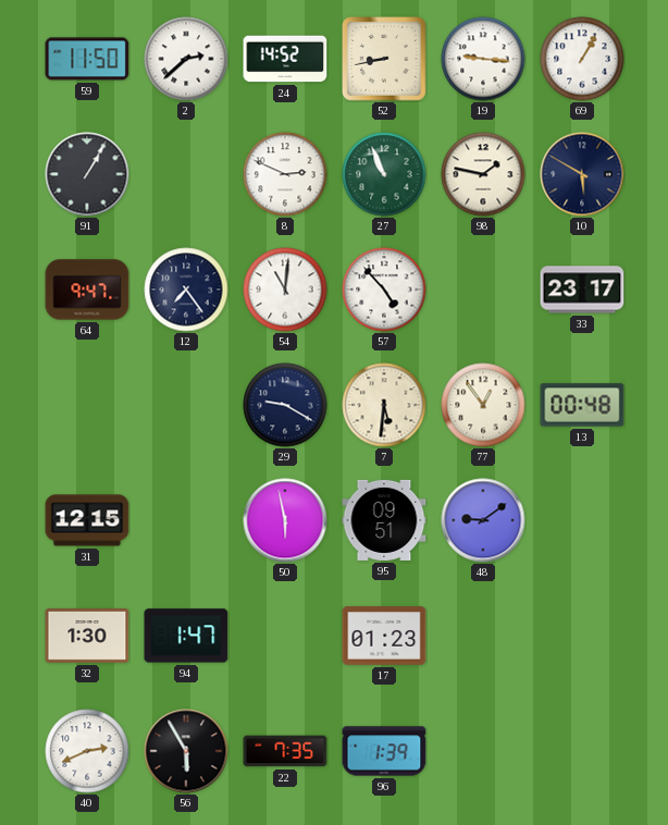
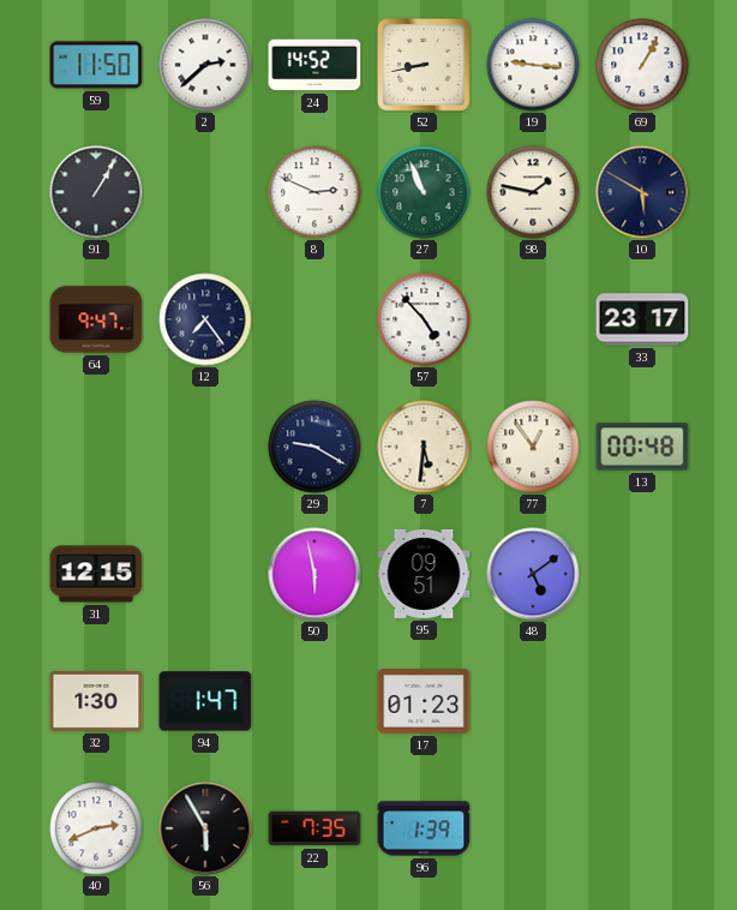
54: 11:01 -> none
48: 9:09 -> 5:09
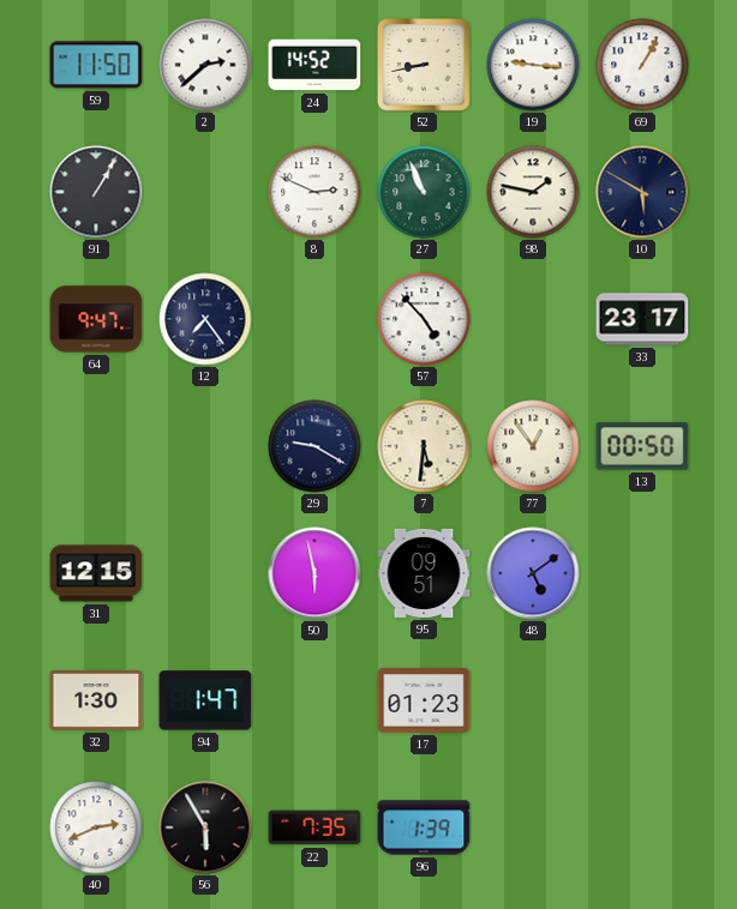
13: 00:48 -> 00:50
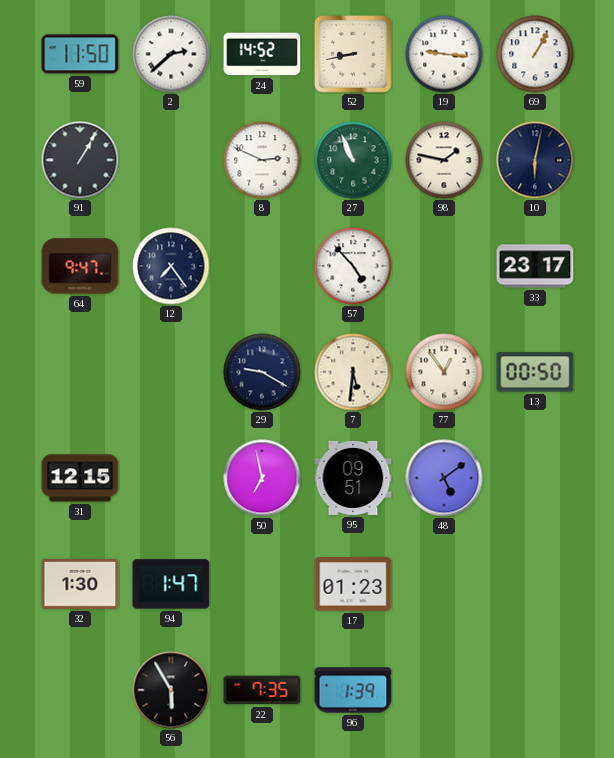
10: 5:50 -> 6:02
50: 5:58 -> 6:58
40: 2:41 -> none
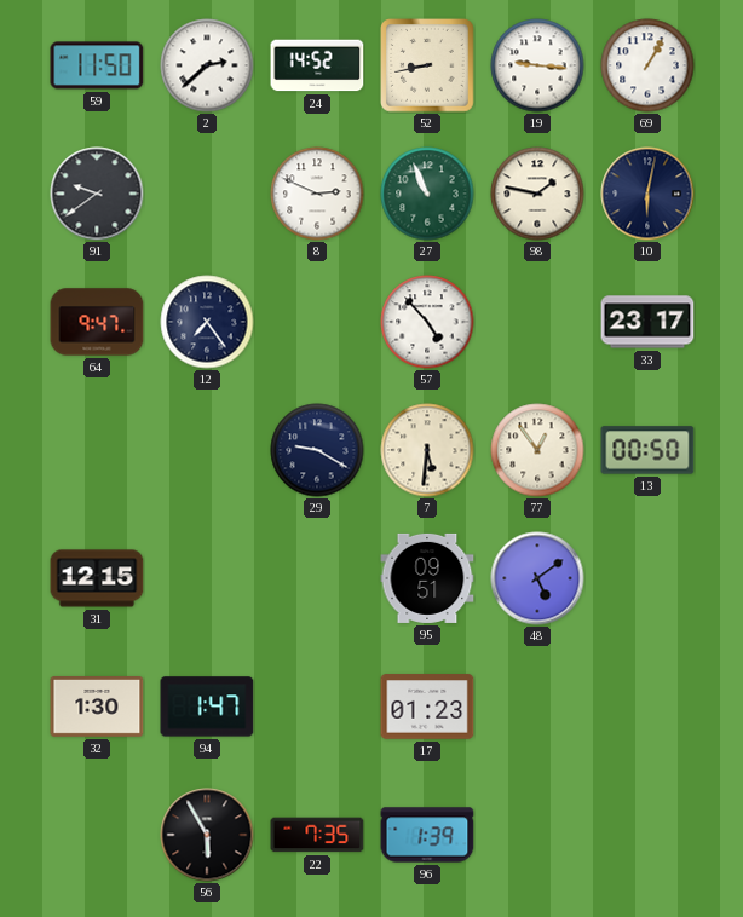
91: 1:05 -> 9:39
50: 6:58 -> none
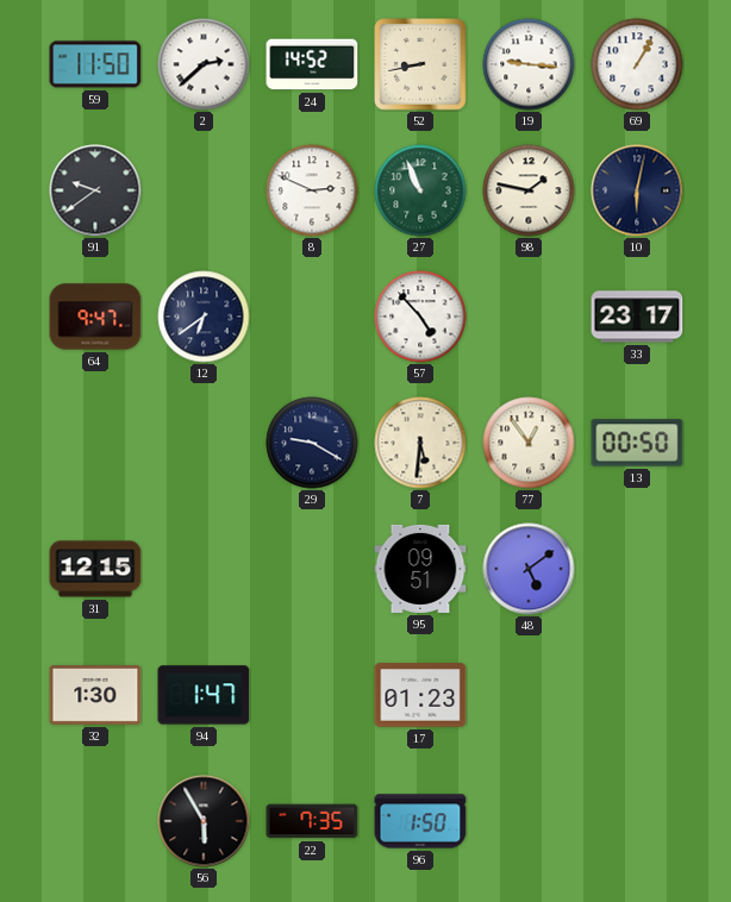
12: 7:24 -> 6:39
96: 1:39 -> 1:50
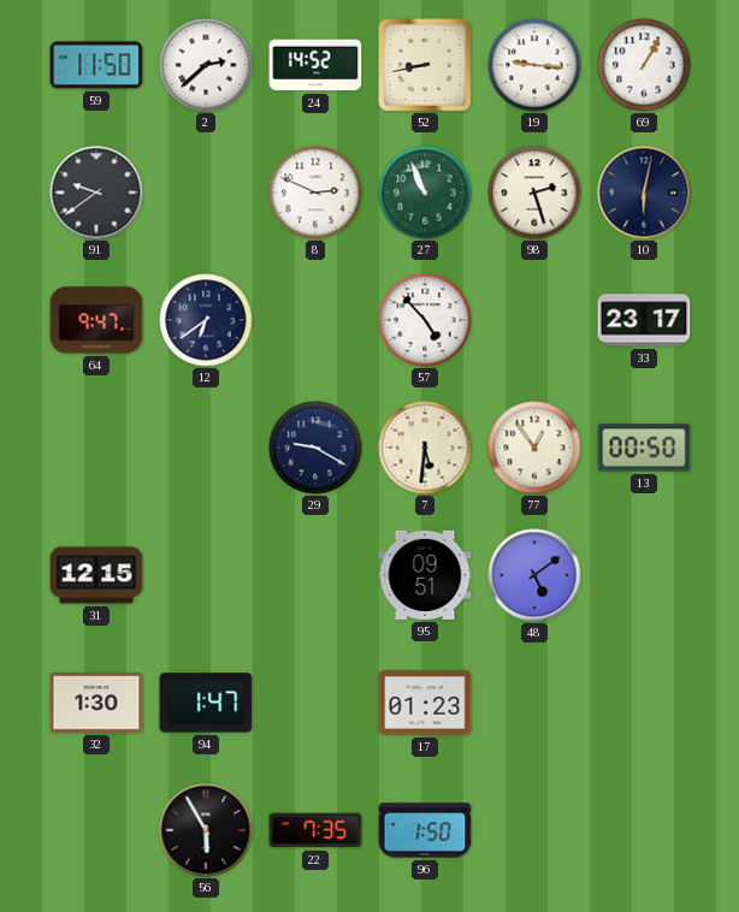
98: 1:47 -> 2:27
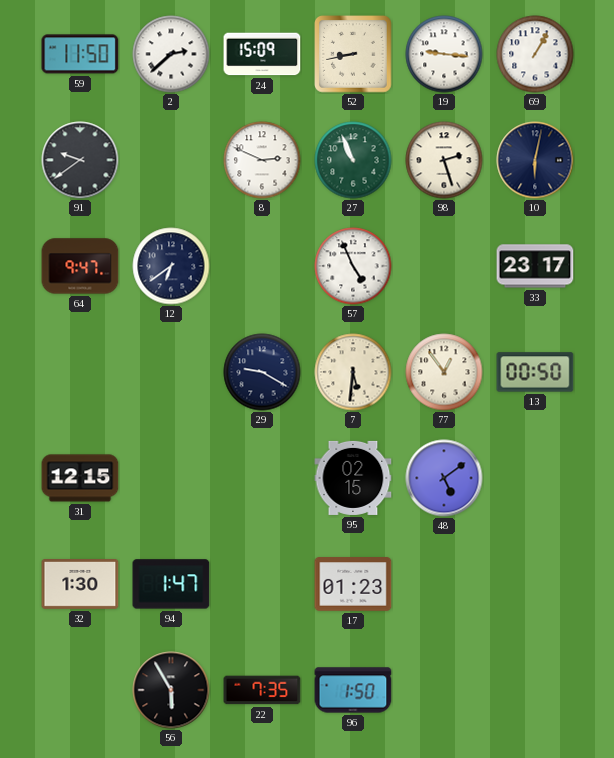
24: 14:52 -> 15:09
57: 4:53 -> 4:56
95: 09:51 -> 02:15
